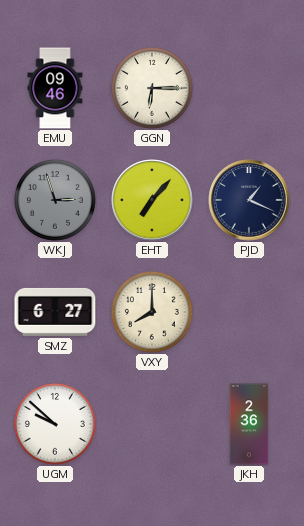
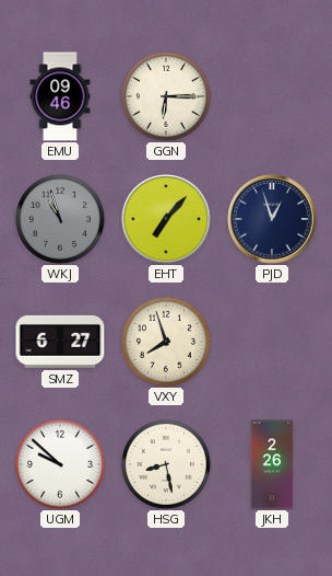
WKJ: 2:57 -> 10:57
PJD: 1:19 -> 12:57
VXY: 8:00 -> 7:57
HSG: none -> 8:28
JKH: 2:36 -> 2:26
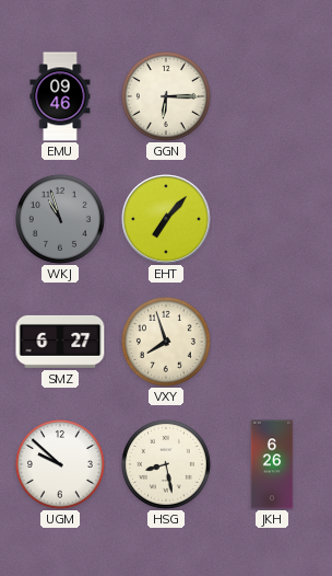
PJD: 12:57 -> none
JKH: 2:26 -> 6:26
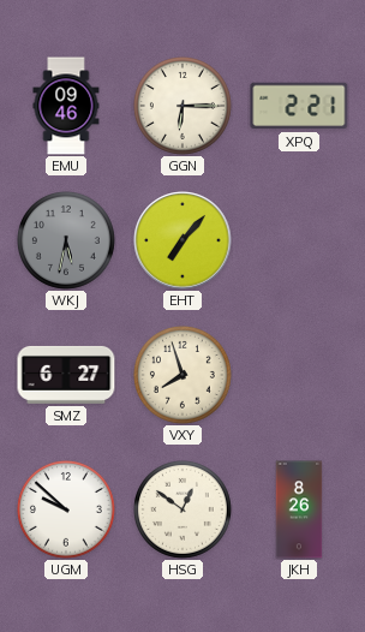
XPQ: none -> 2:21
WKJ: 10:57 -> 5:32
HSG: 8:28 -> 12:51
JKH: 6:26 -> 8:26
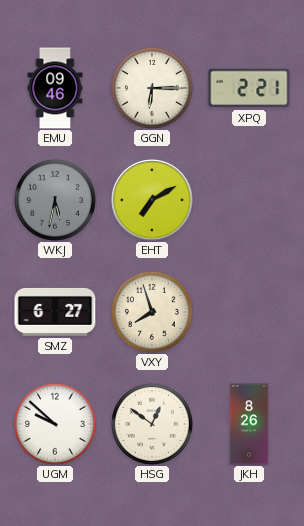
EHT: 7:07 -> 7:10
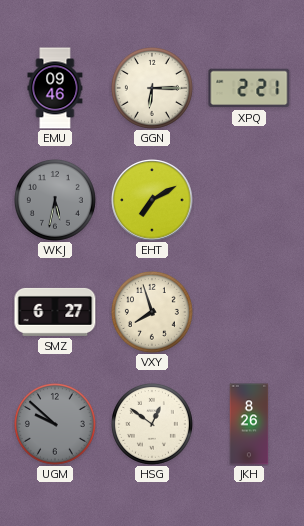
UGM dial: white -> grey
